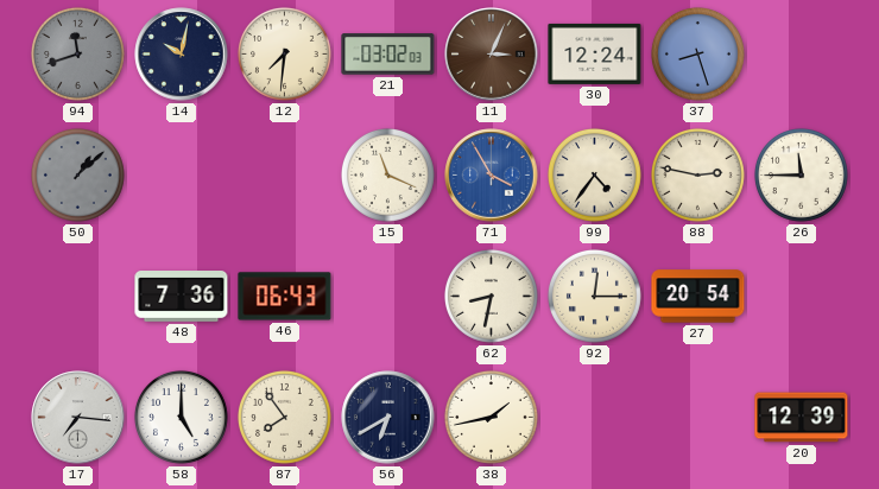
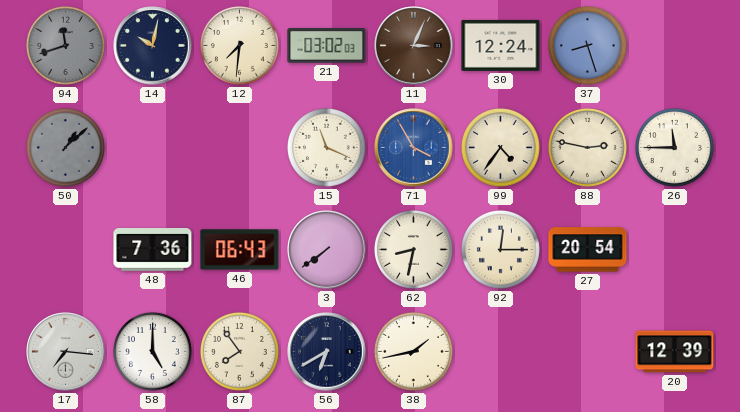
3: none -> 7:39
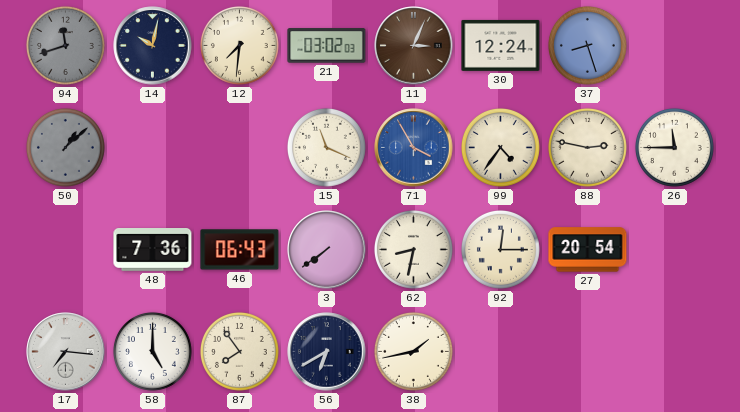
20: 12:39 -> none
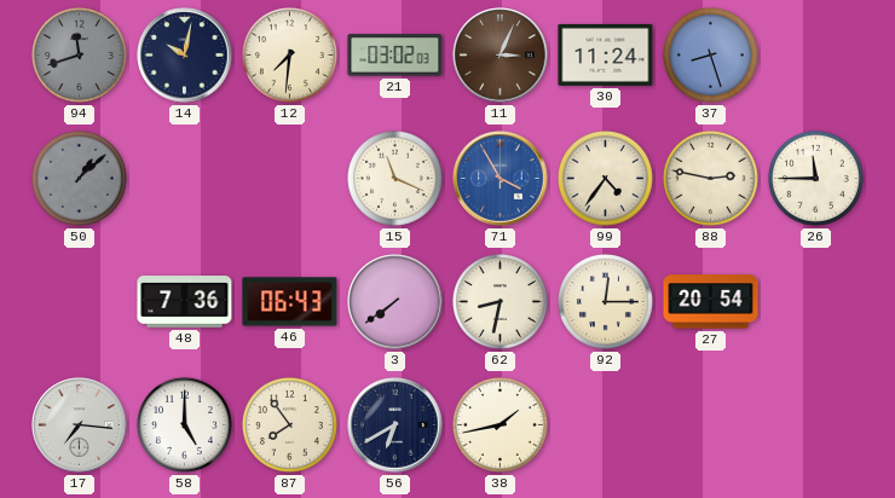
30: 12:24 -> 11:24
